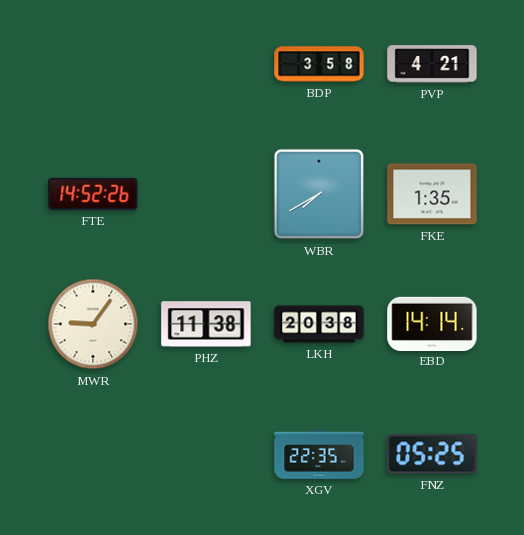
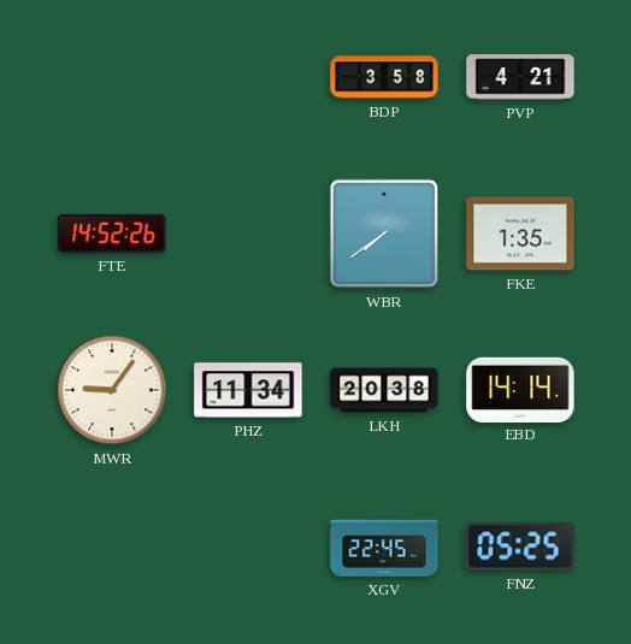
WBR: 7:40 -> 7:39
PHZ: 11:38 -> 11:34
XGV: 22:35 -> 22:45
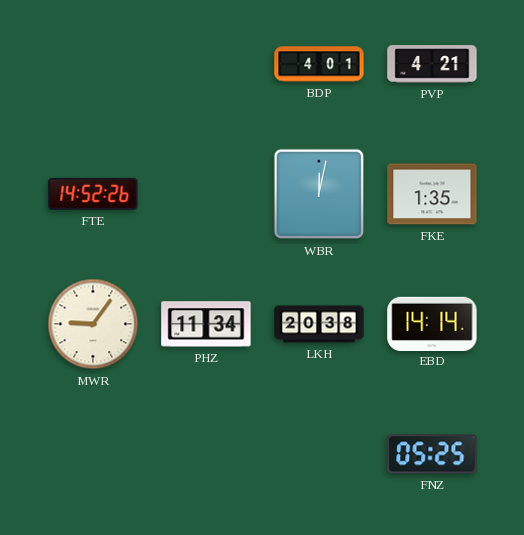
BDP: 3:58 -> 4:01
WBR: 7:39 -> 12:02
XGV: 22:45 -> none
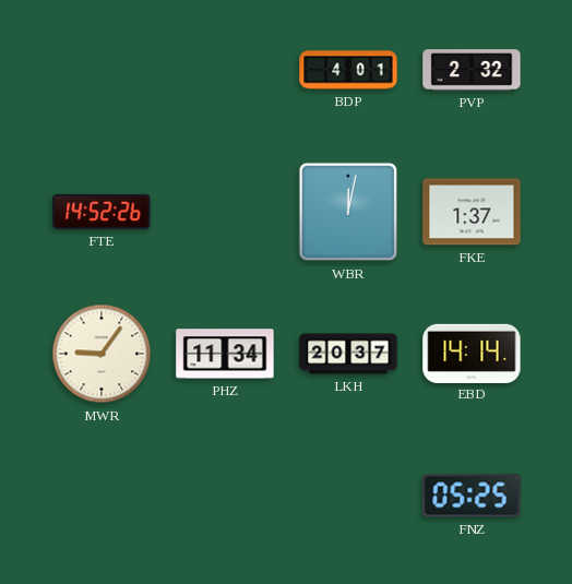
PVP: 4:21 -> 2:32
FKE: 1:35 -> 1:37
LKH: 20:38 -> 20:37
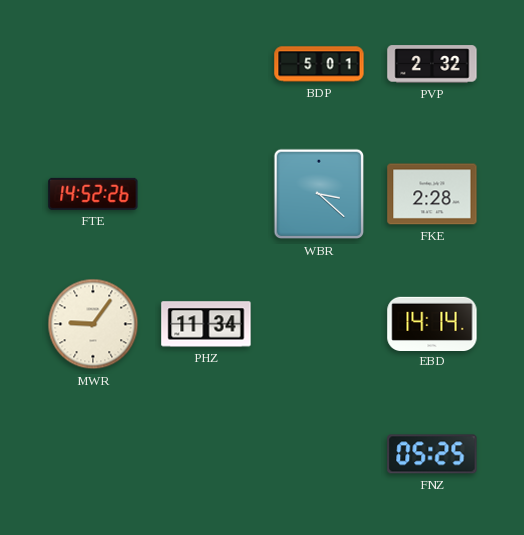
BDP: 4:01 -> 5:01
WBR: 12:02 -> 3:22
FKE: 1:37 -> 2:28
LKH: 20:37 -> none
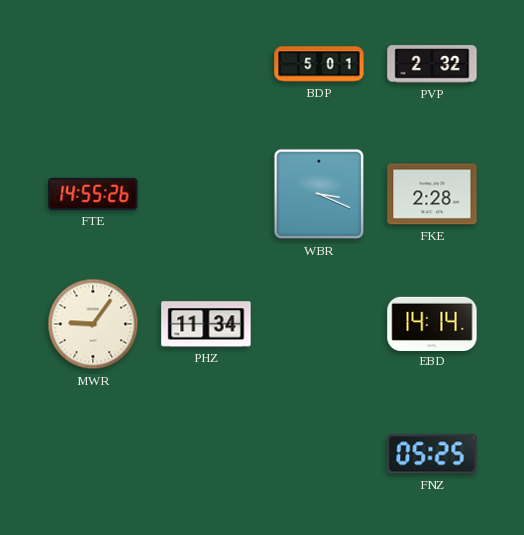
FTE: 14:52 -> 14:55
WBR: 3:22 -> 3:19
